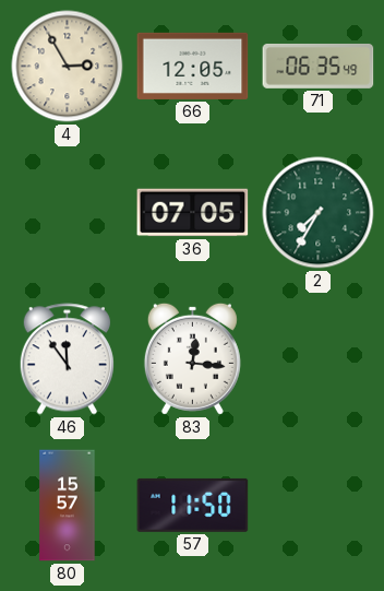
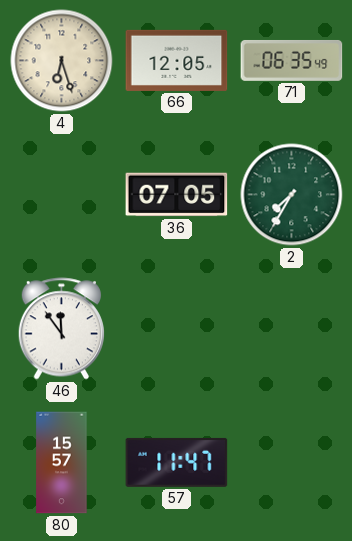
4: 2:55 -> 6:27
83: 12:16 -> none
57: 11:50 -> 11:47
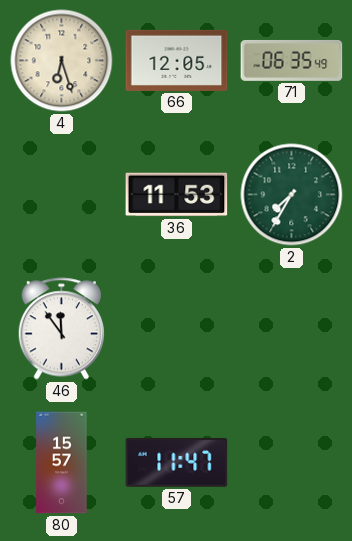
36: 07:05 -> 11:53
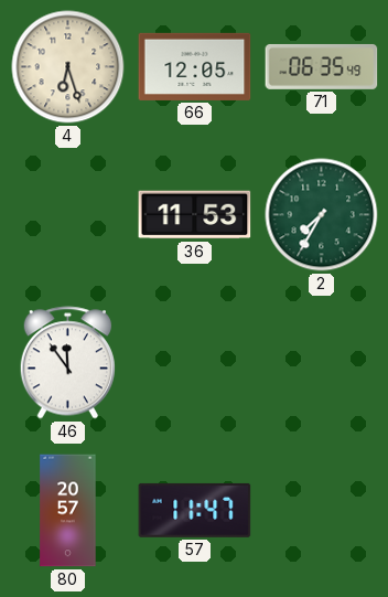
80: 15:57 -> 20:57
